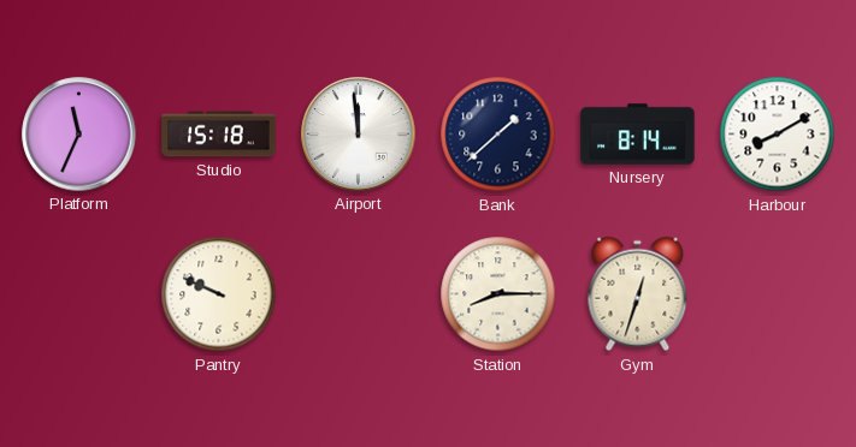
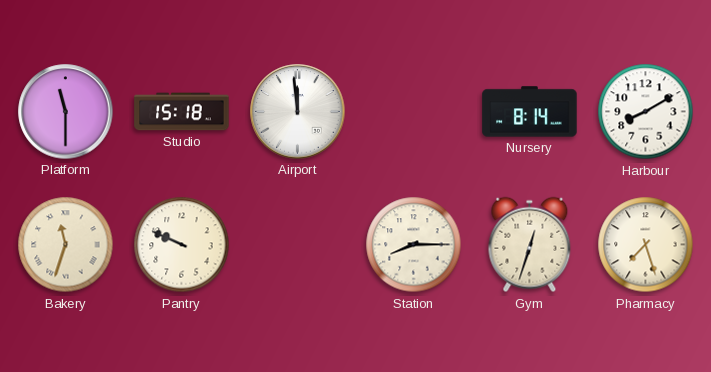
Platform: 11:34 -> 11:30
Bank: 1:38 -> none
Bakery: none -> 11:33
Pharmacy: none -> 7:27
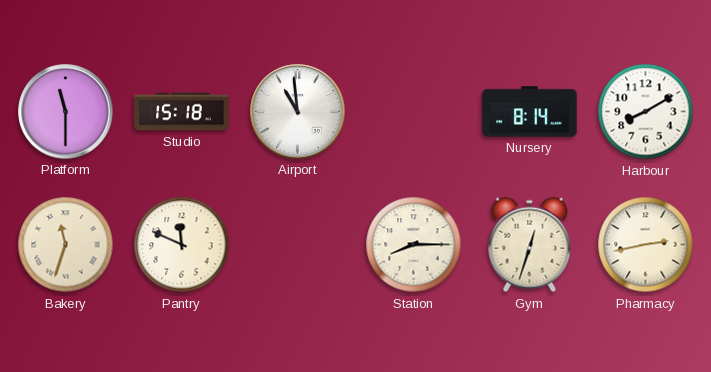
Airport: 11:59 -> 10:59
Pantry: 9:49 -> 11:49
Pharmacy: 7:27 -> 2:43
